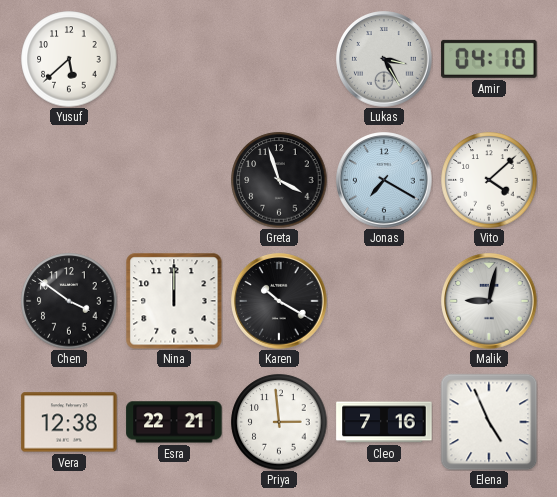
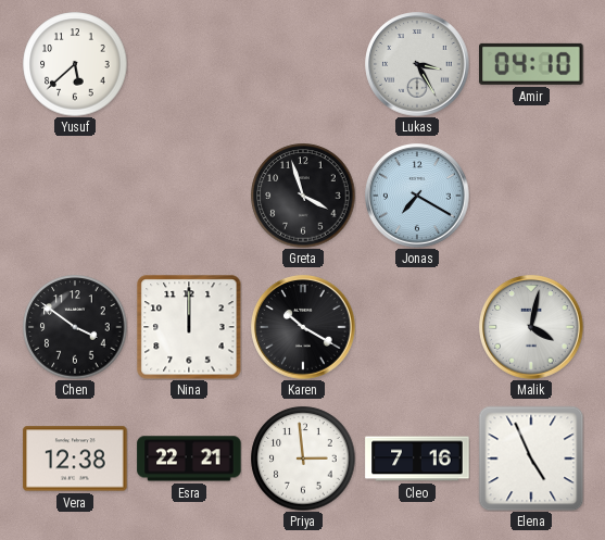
Vito: 4:08 -> none
Malik: 9:02 -> 4:02
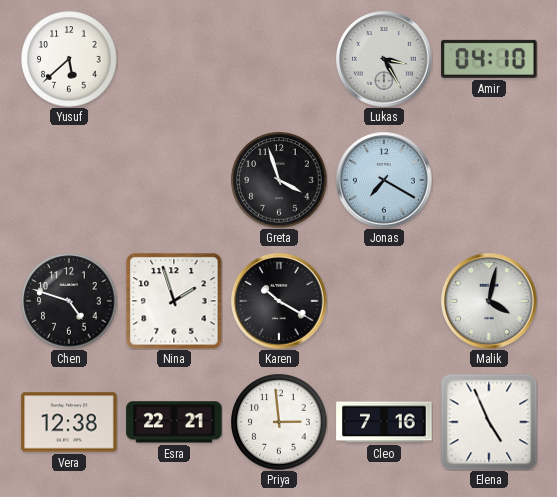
Chen: 3:51 -> 4:48
Nina: 12:00 -> 1:57
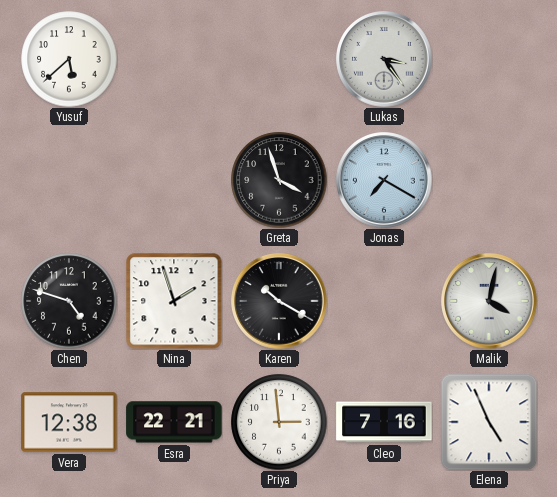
Lukas: 3:25 -> 3:24
Amir: 04:10 -> none
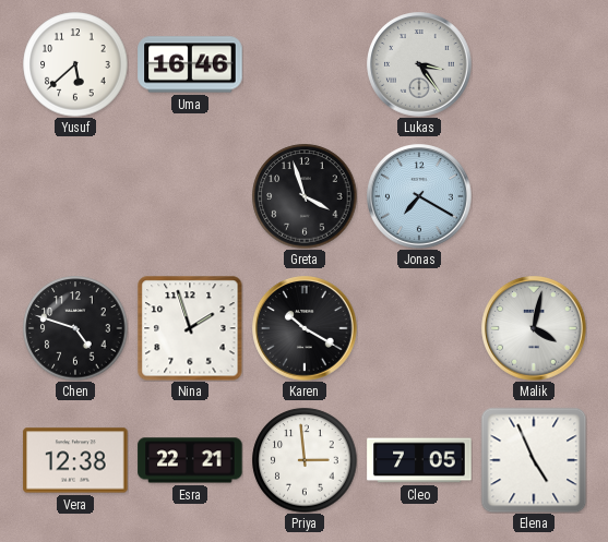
Uma: none -> 16:46
Cleo: 7:16 -> 7:05
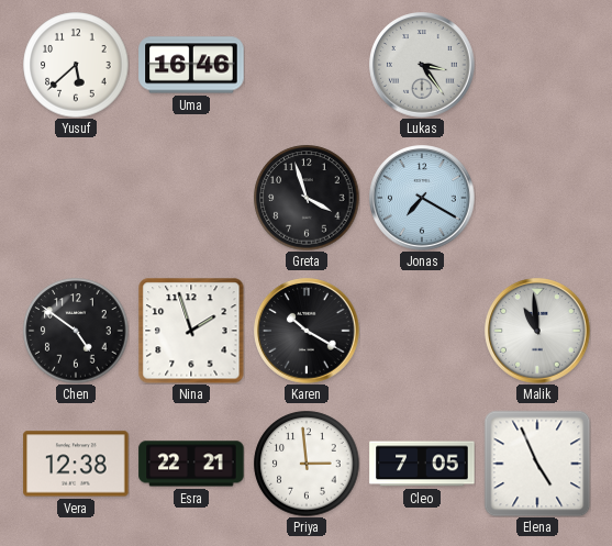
Chen: 4:48 -> 4:51
Malik: 4:02 -> 10:59
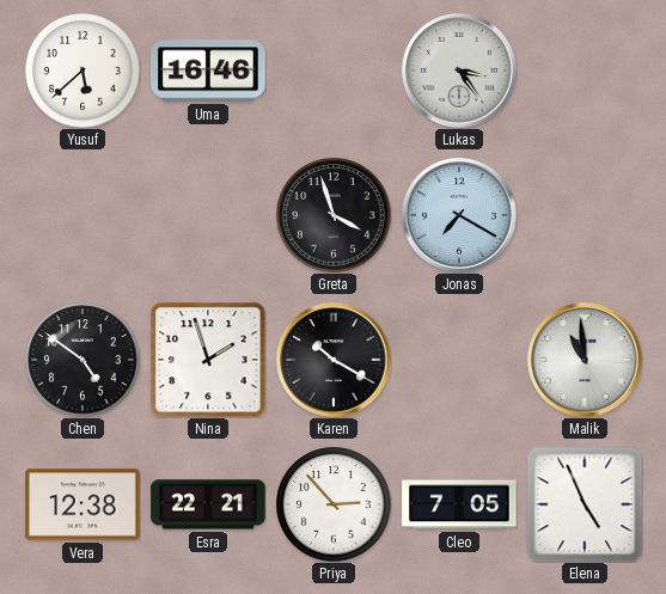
Priya: 2:59 -> 2:53
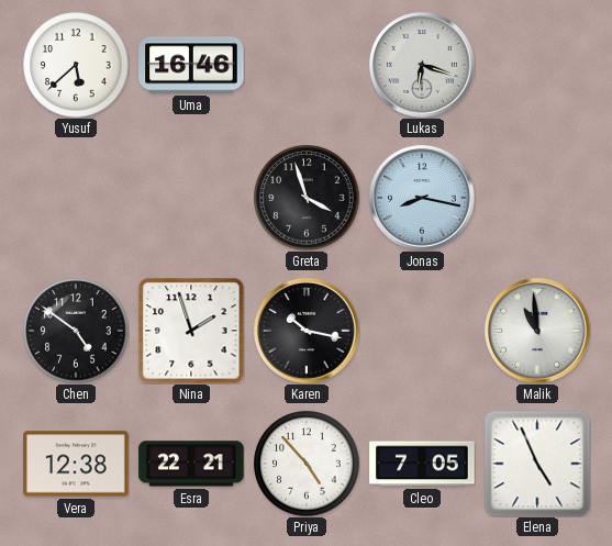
Lukas: 3:24 -> 6:18
Jonas: 7:20 -> 8:17
Karen: 10:20 -> 10:17
Priya: 2:53 -> 4:53
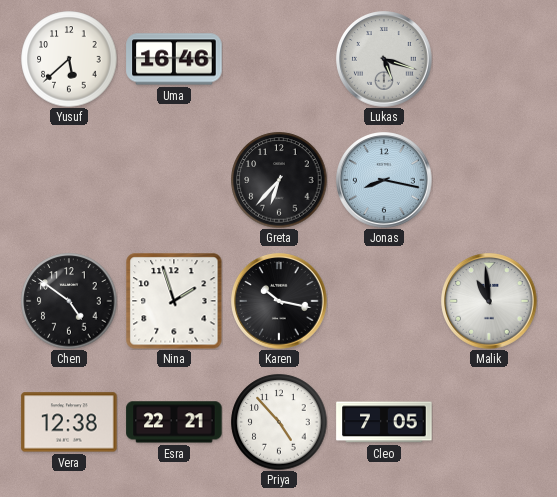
Lukas: 6:18 -> 5:18
Greta: 3:57 -> 6:37
Elena: 4:56 -> none
